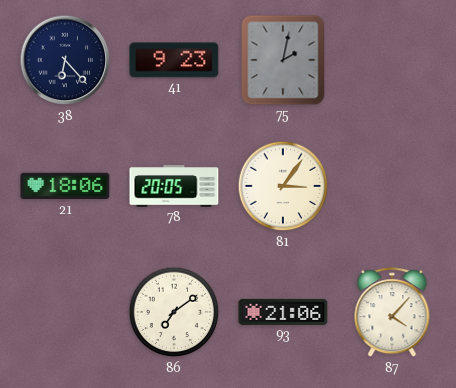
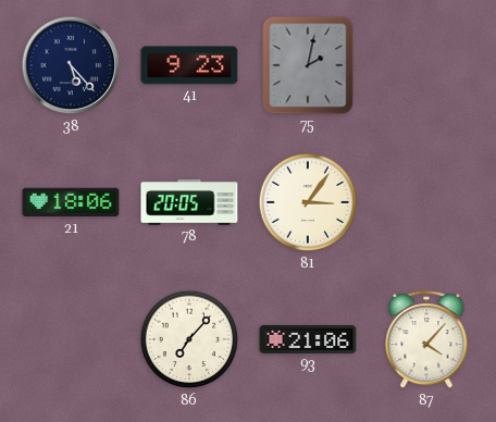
38: 6:23 -> 5:23
86: 7:09 -> 7:07
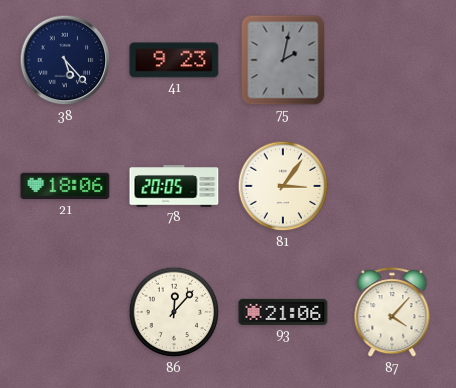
86: 7:07 -> 12:07
